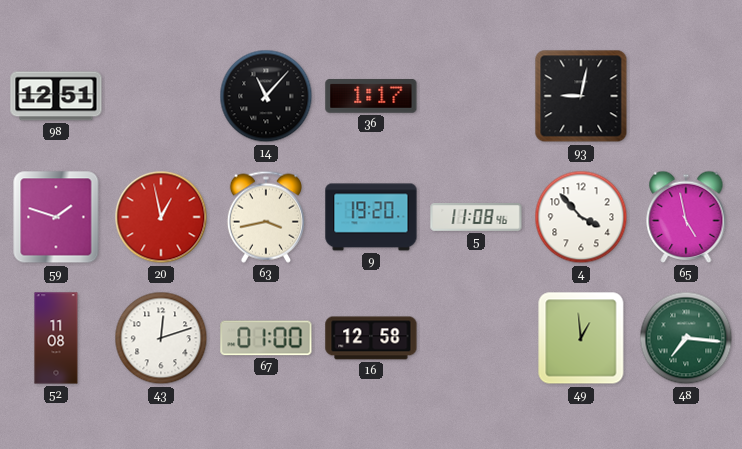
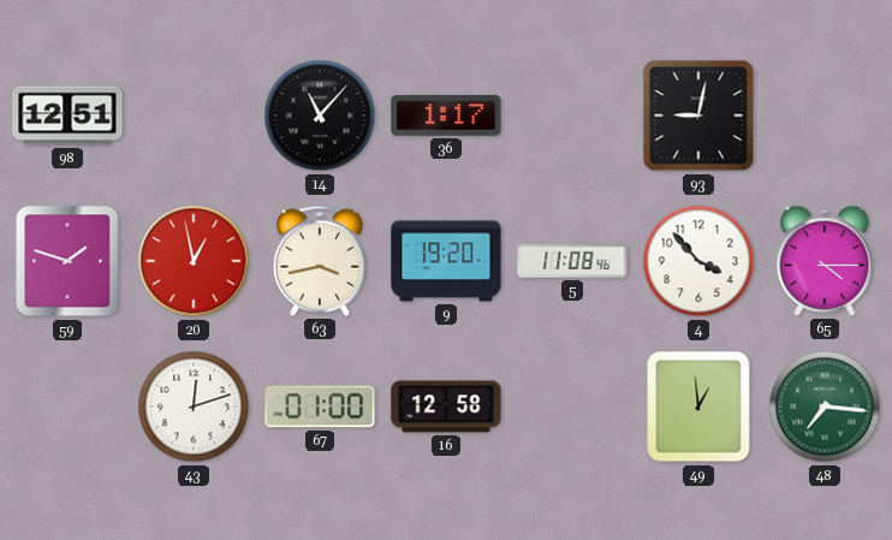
65: 4:58 -> 4:15
52: 11:08 -> none
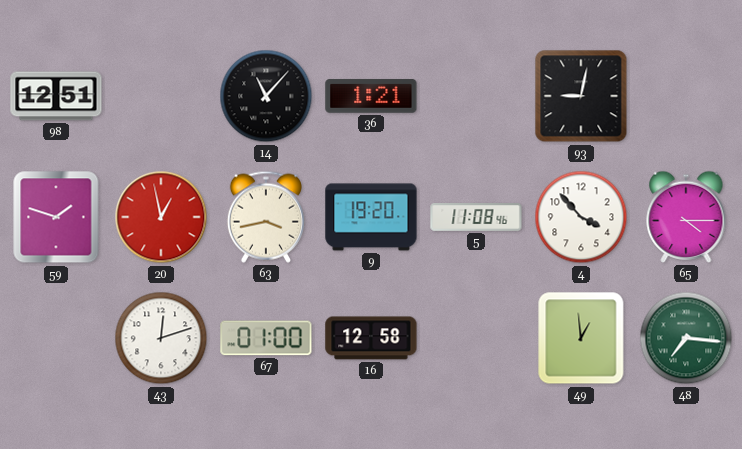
36: 1:17 -> 1:21
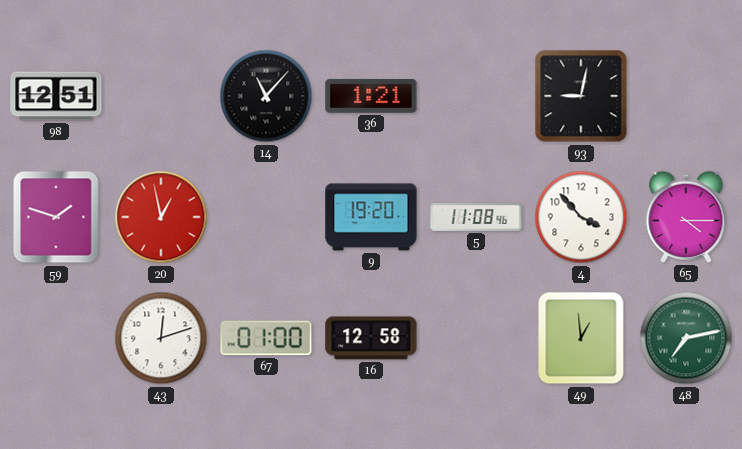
63: 3:43 -> none
48: 7:16 -> 7:13
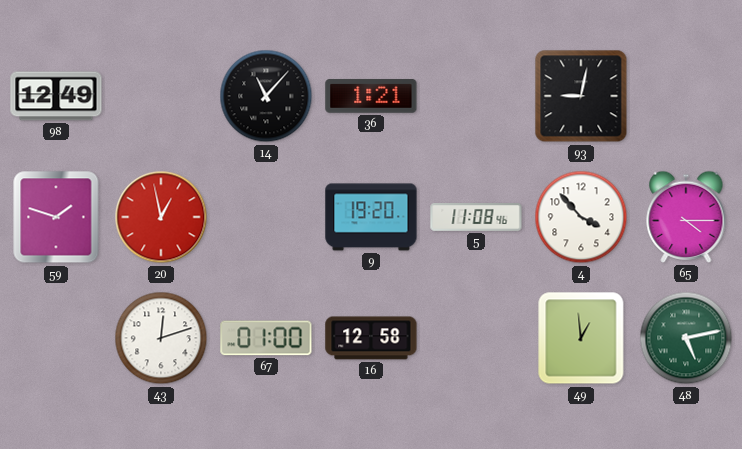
98: 12:51 -> 12:49
48: 7:13 -> 5:13
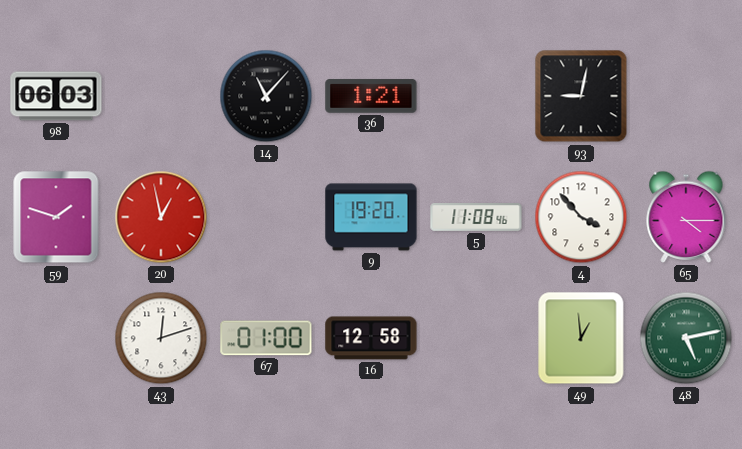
98: 12:49 -> 06:03
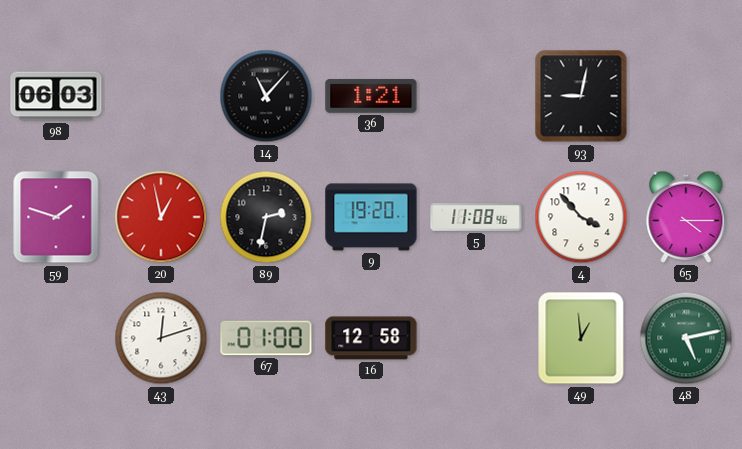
89: none -> 2:32
